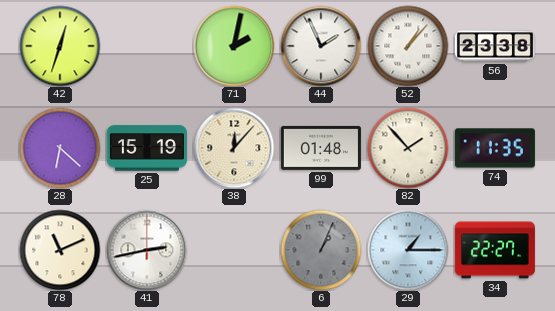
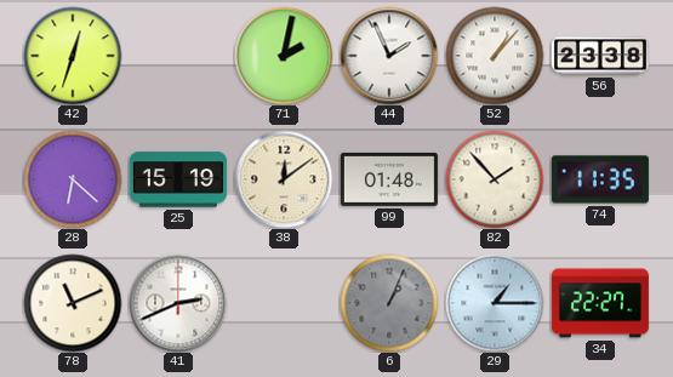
38: 12:07 -> 12:09
41: 2:43 -> 2:41
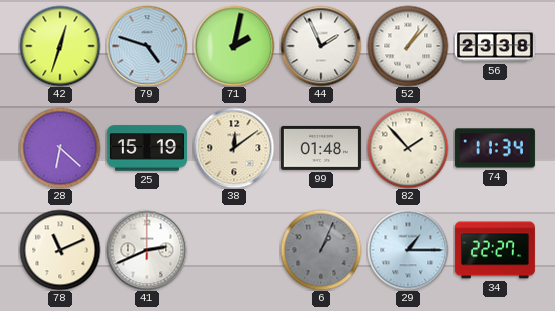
79: none -> 4:48
74: 11:35 -> 11:34
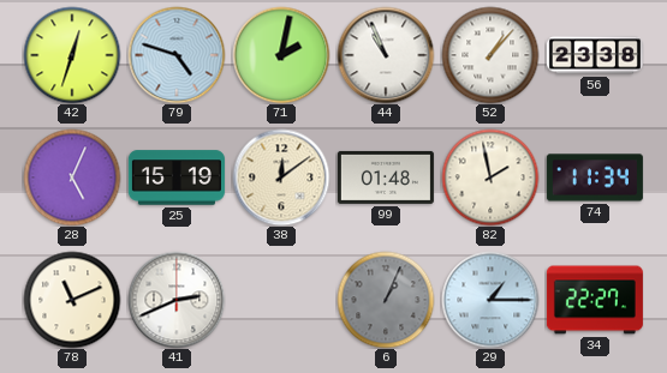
44: 1:56 -> 10:56
28: 6:22 -> 5:04
82: 1:53 -> 1:58
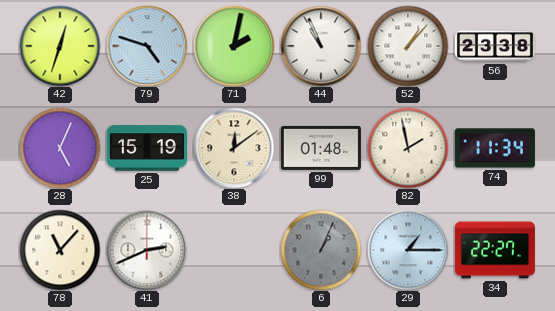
78: 11:11 -> 11:07
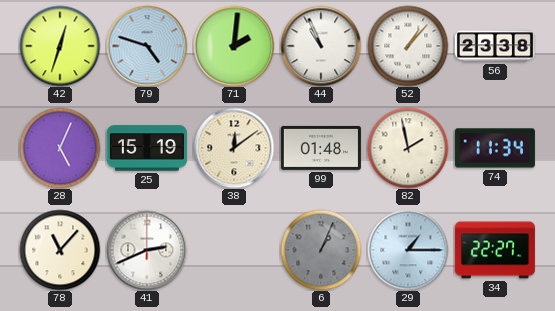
71: 2:02 -> 2:01
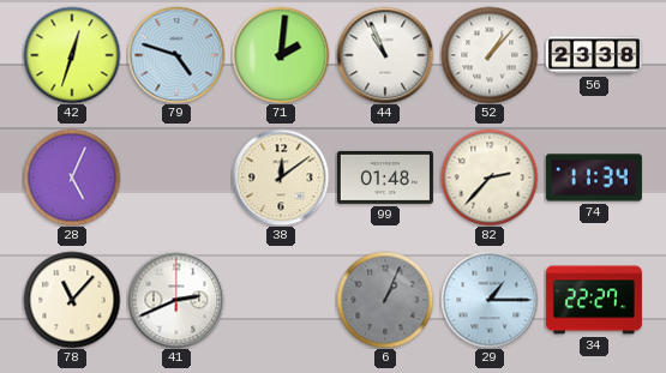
25: 15:19 -> none
82: 1:58 -> 2:37
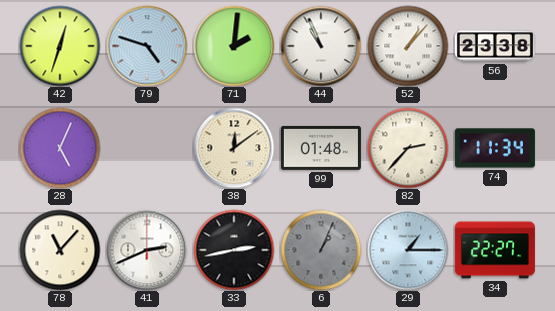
33: none -> 2:43
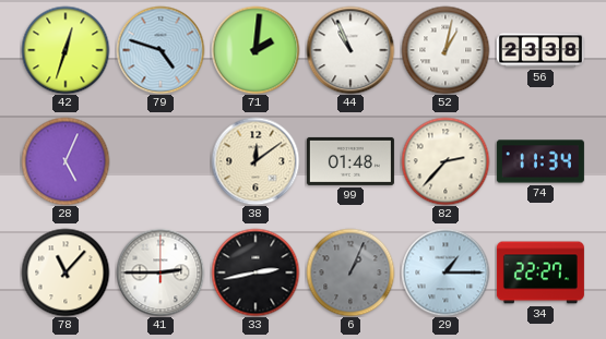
52: 1:07 -> 1:02
41: 2:41 -> 2:45
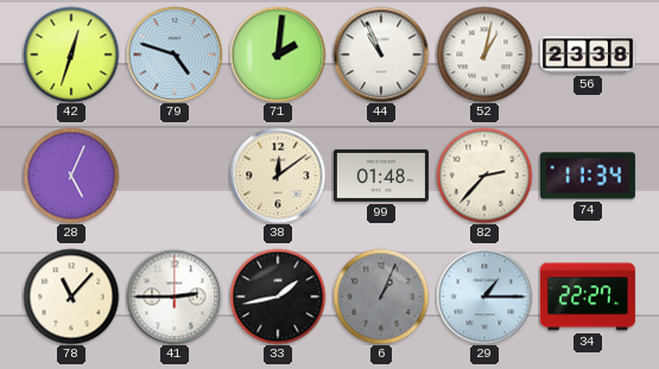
33: 2:43 -> 1:43
